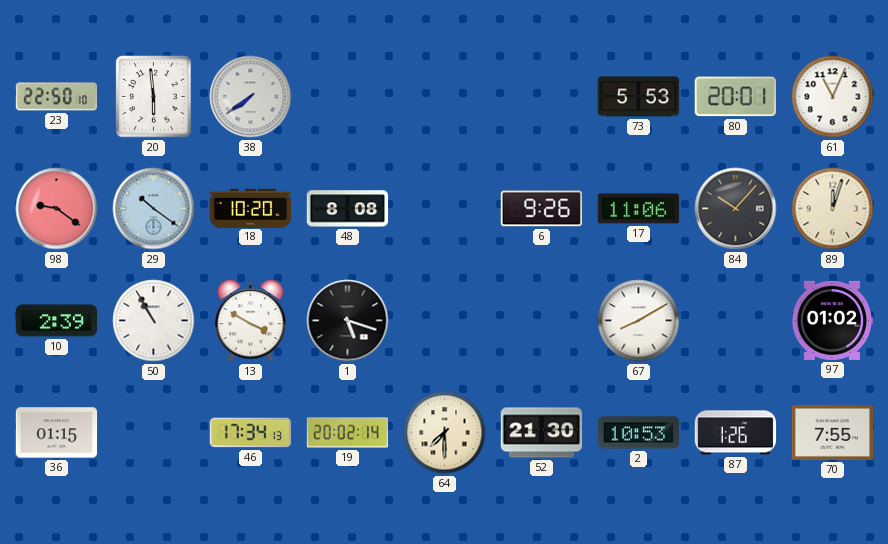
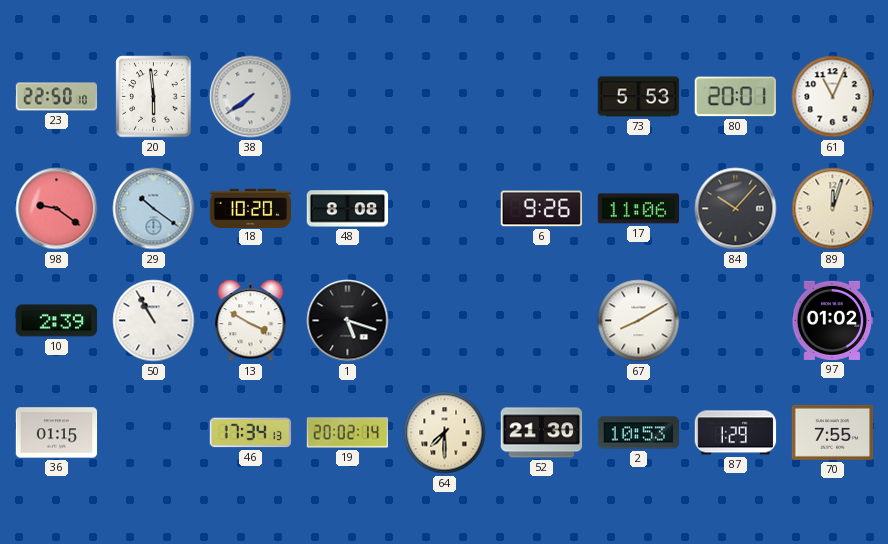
87: 1:26 -> 1:29
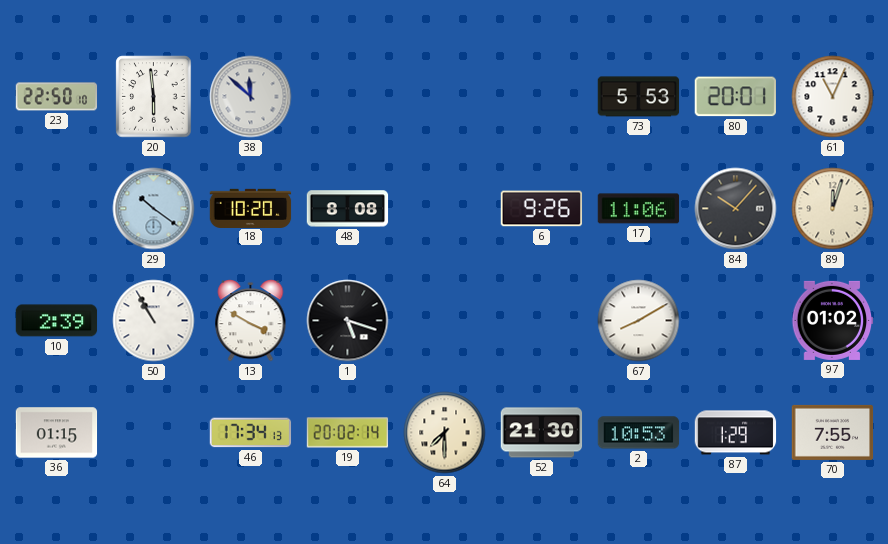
38: 7:39 -> 11:52
98: 9:21 -> none
